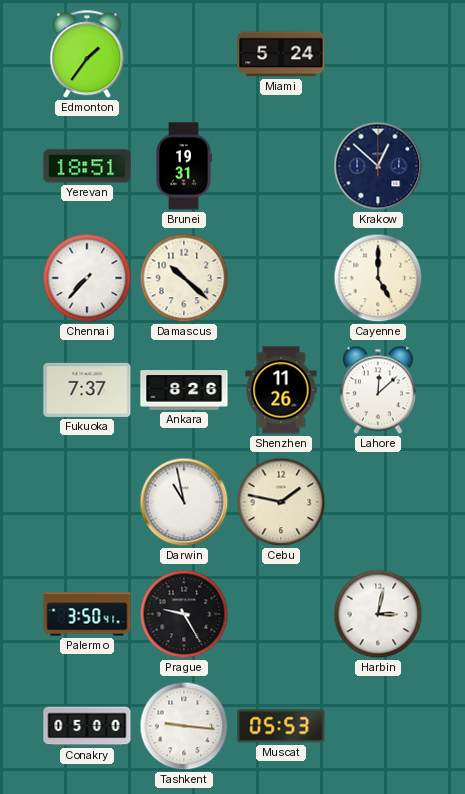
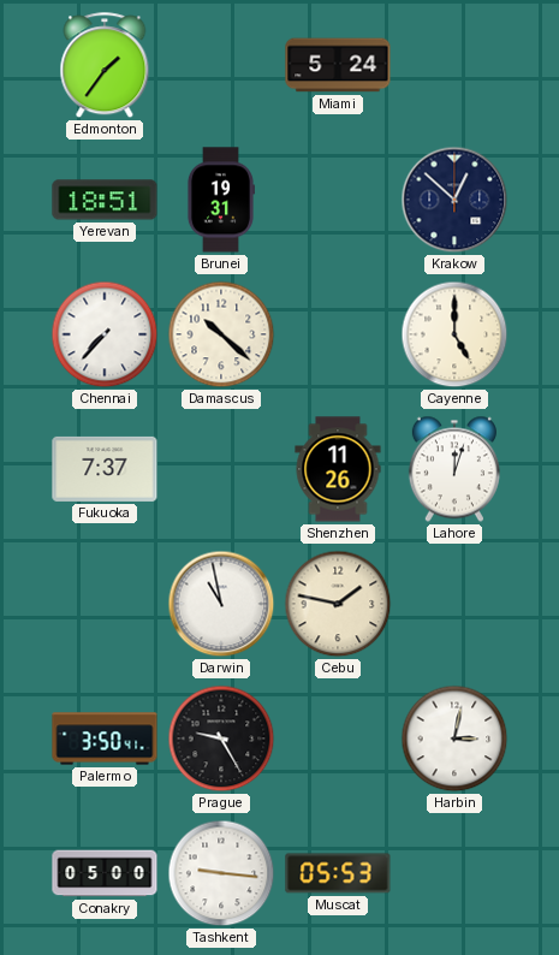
Ankara: 8:26 -> none
Lahore: 12:08 -> 12:03
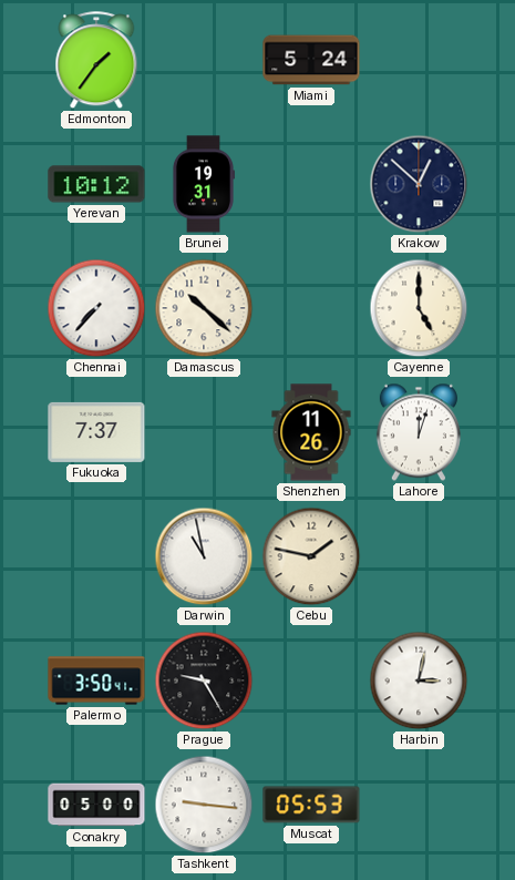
Yerevan: 18:51 -> 10:12
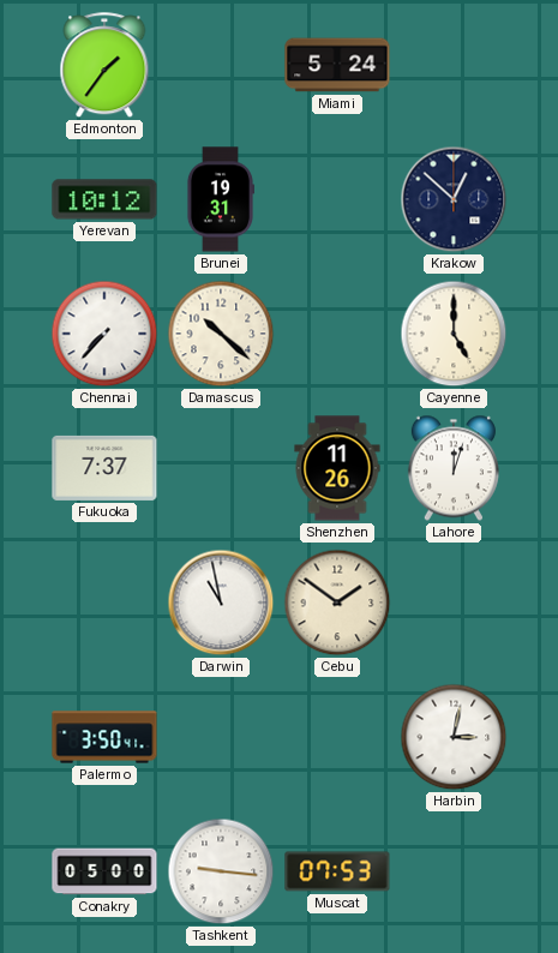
Cebu: 1:47 -> 1:51
Prague: 9:25 -> none
Muscat: 05:53 -> 07:53
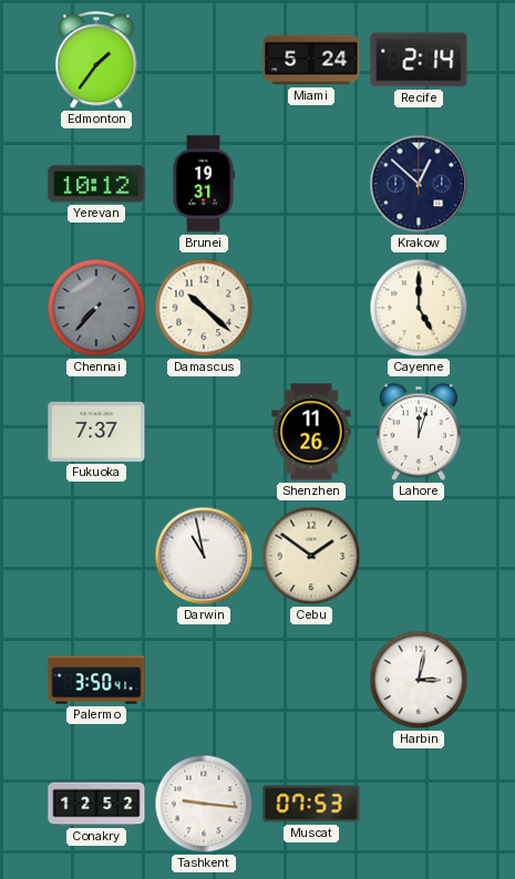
Recife: none -> 2:14
Chennai dial: white -> grey
Conakry: 05:00 -> 12:52
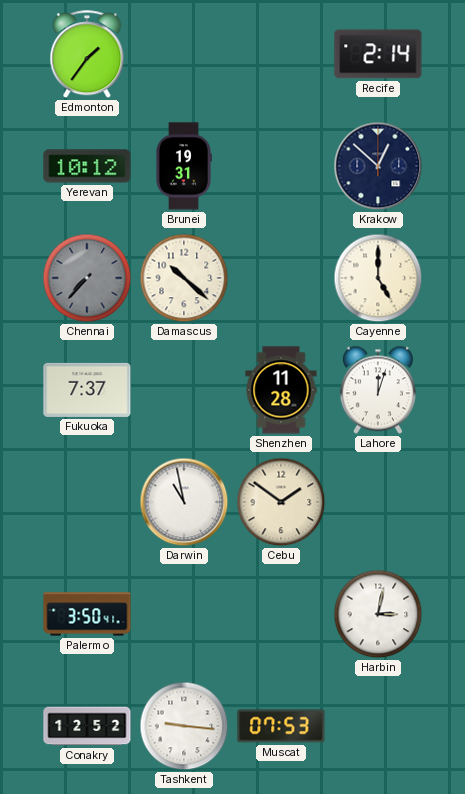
Miami: 5:24 -> none
Shenzhen: 11:26 -> 11:28
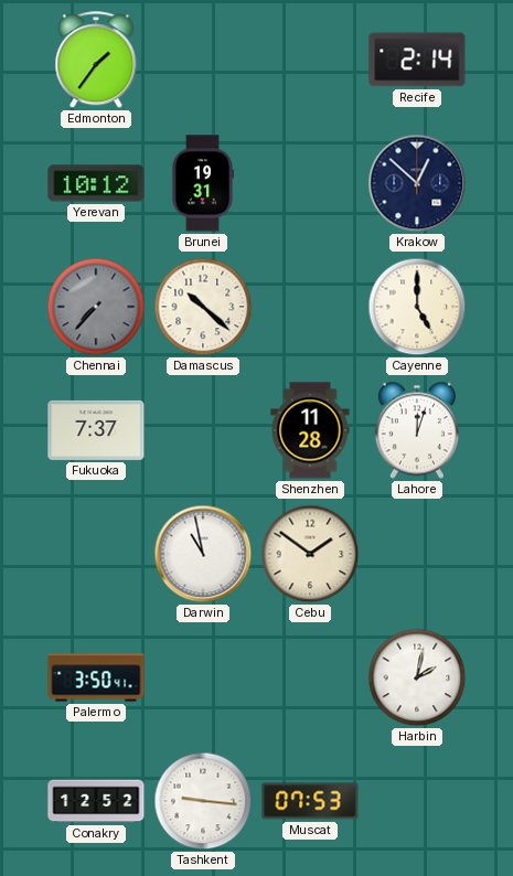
Harbin: 3:02 -> 2:02
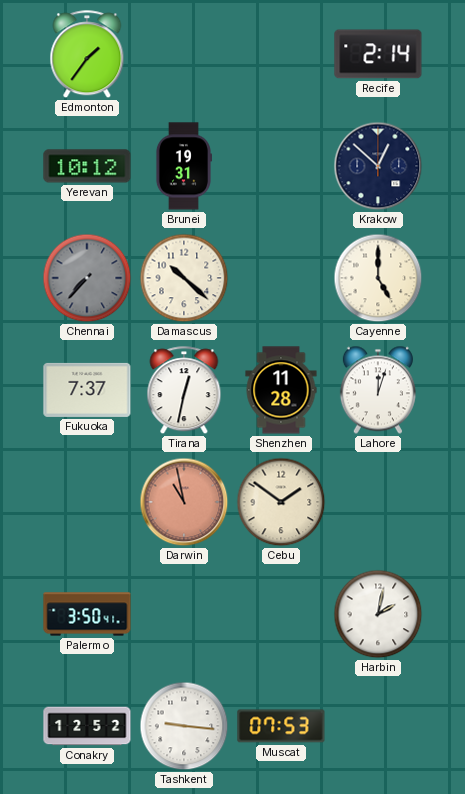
Tirana: none -> 12:32
Darwin dial: white -> salmon
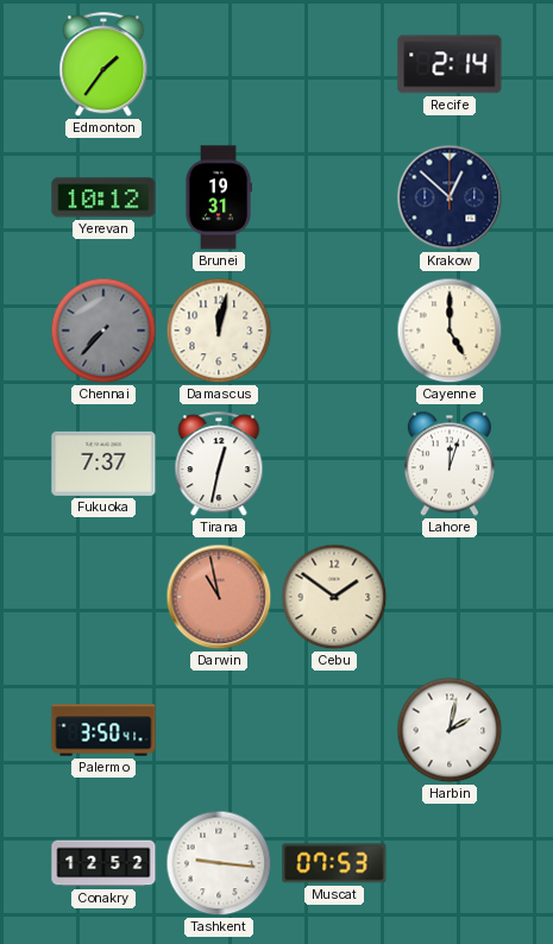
Damascus: 10:22 -> 12:02
Shenzhen: 11:28 -> none
